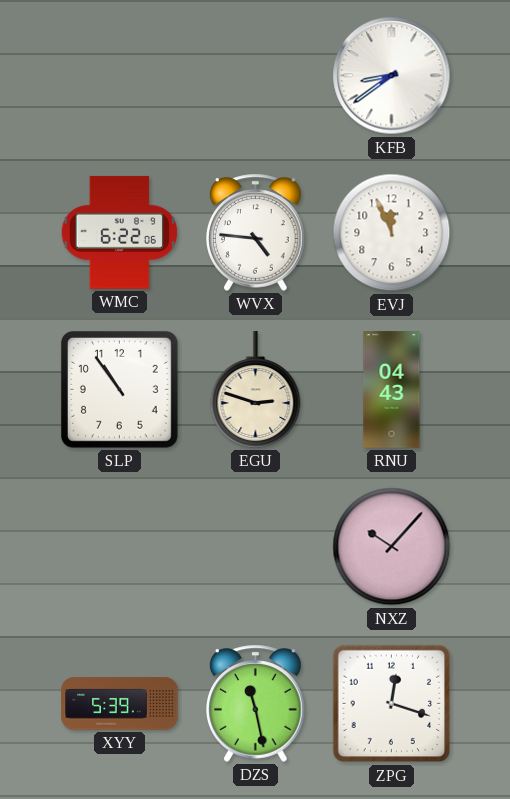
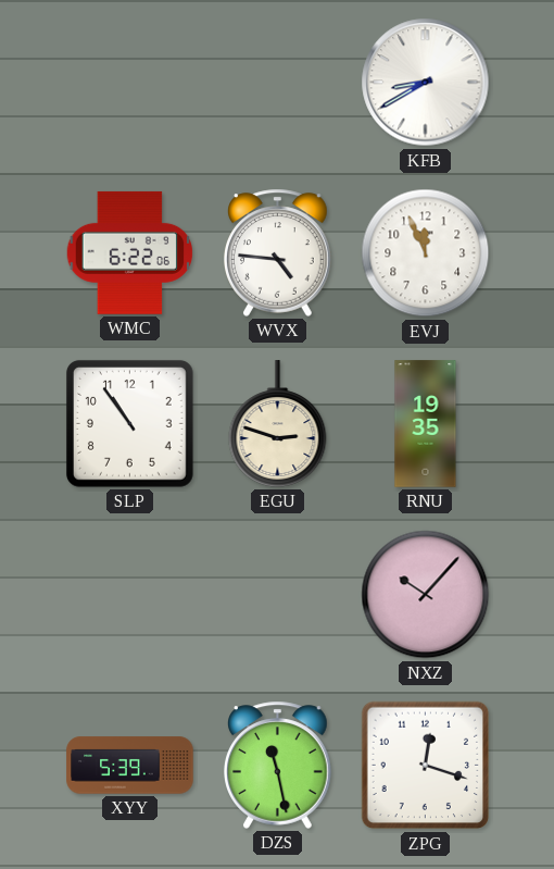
KFB: 8:39 -> 8:40
RNU: 04:43 -> 19:35
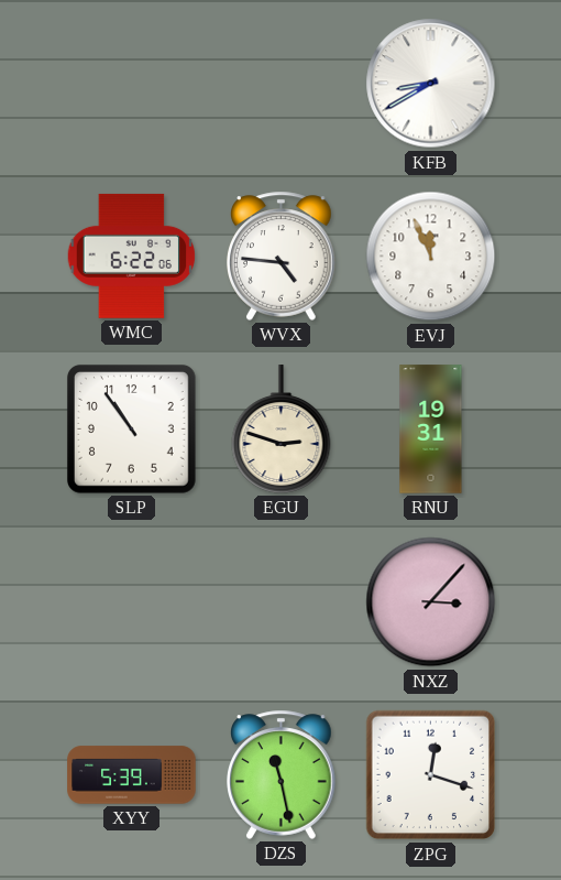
RNU: 19:35 -> 19:31
NXZ: 10:07 -> 3:07
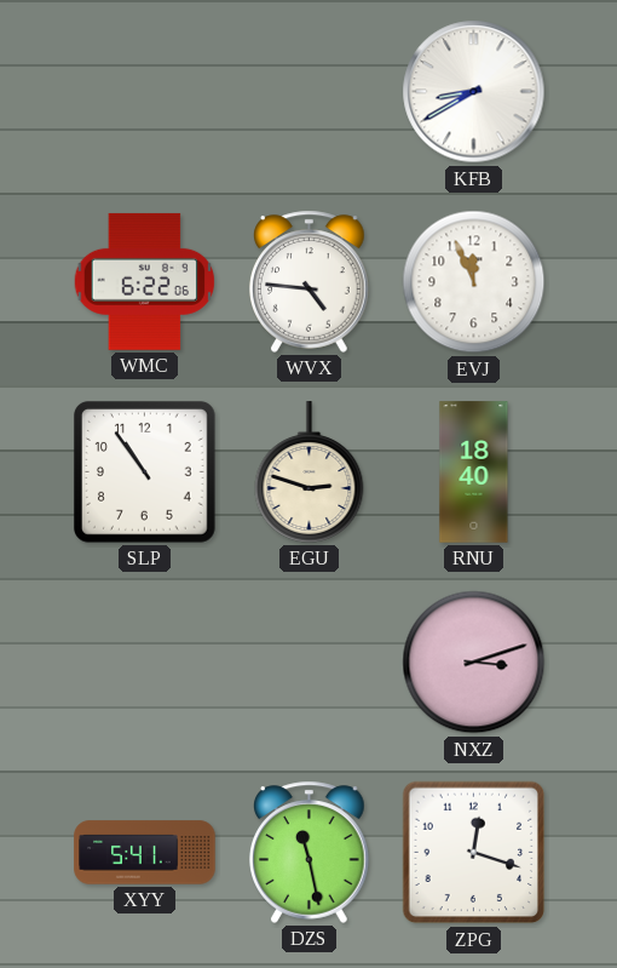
RNU: 19:31 -> 18:40
NXZ: 3:07 -> 3:12
XYY: 5:39 -> 5:41
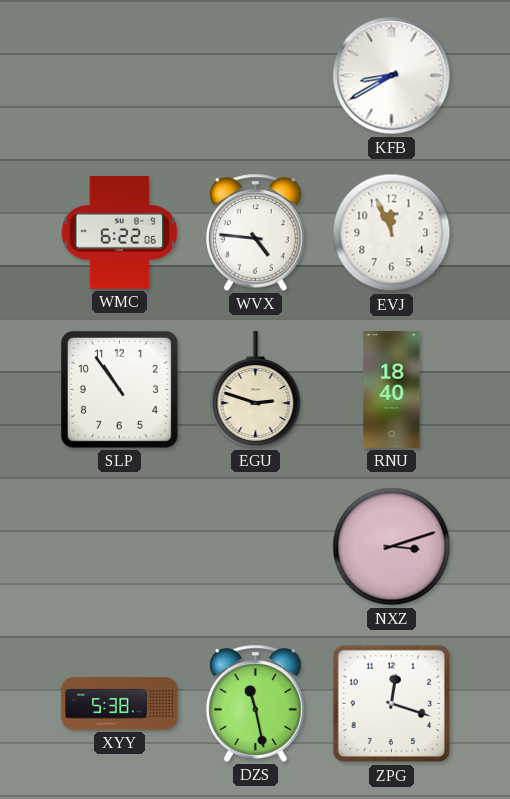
XYY: 5:41 -> 5:38
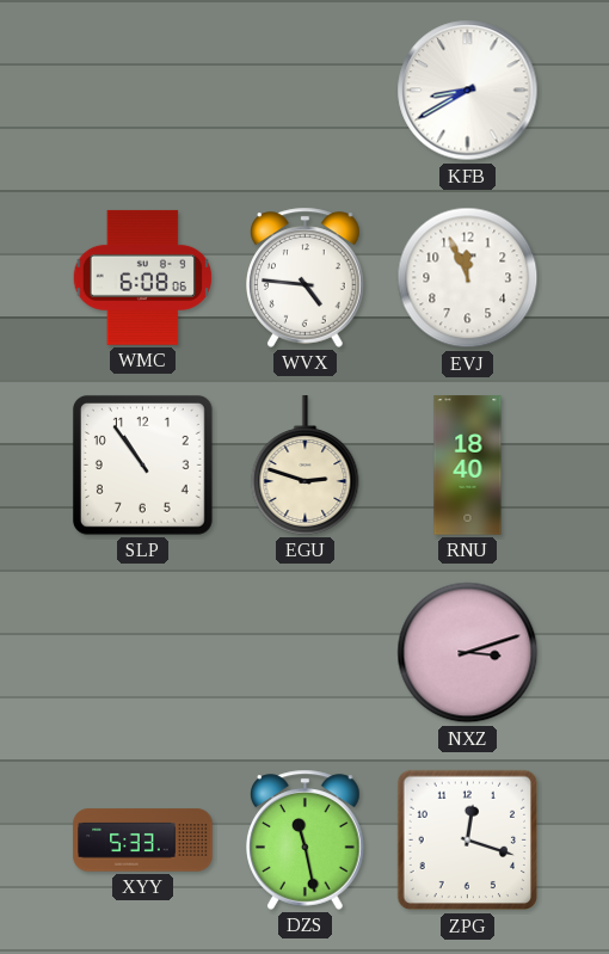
WMC: 6:22 -> 6:08
XYY: 5:38 -> 5:33
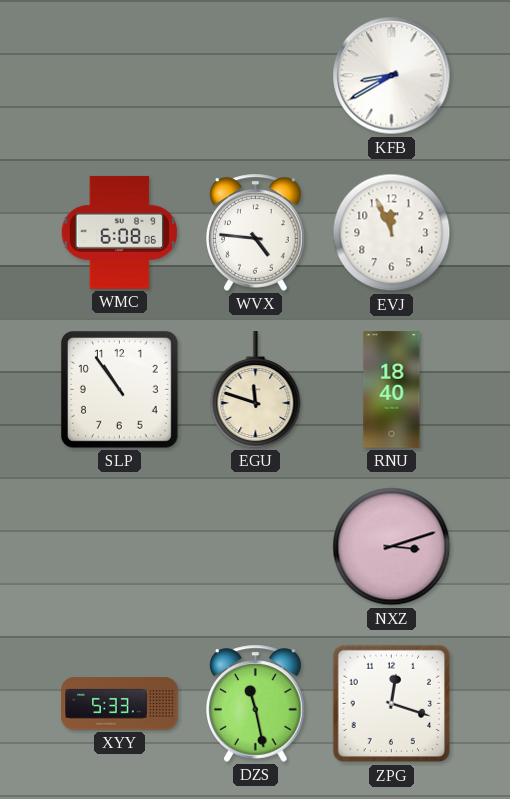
EGU: 2:48 -> 11:48
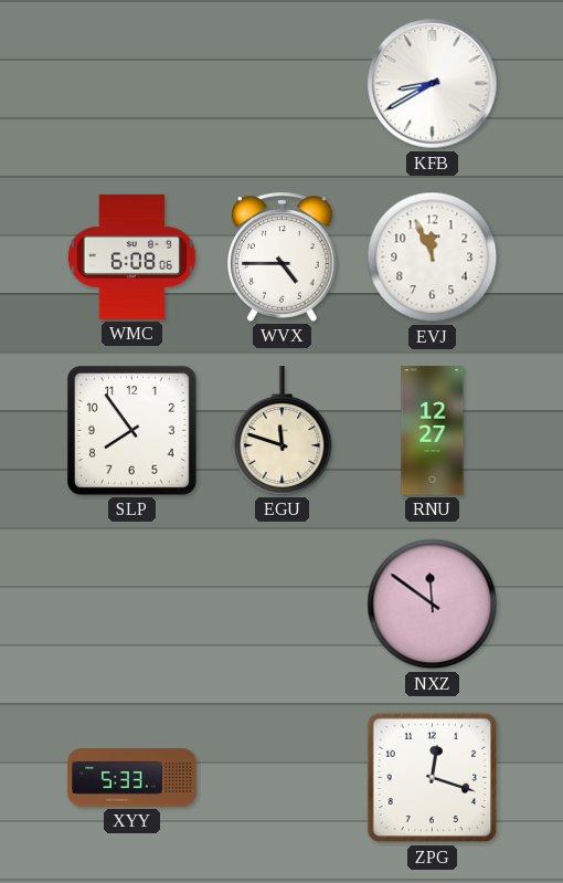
WVX: 4:46 -> 4:45
SLP: 10:54 -> 7:54
RNU: 18:40 -> 12:27
NXZ: 3:12 -> 11:51
DZS: 11:28 -> none
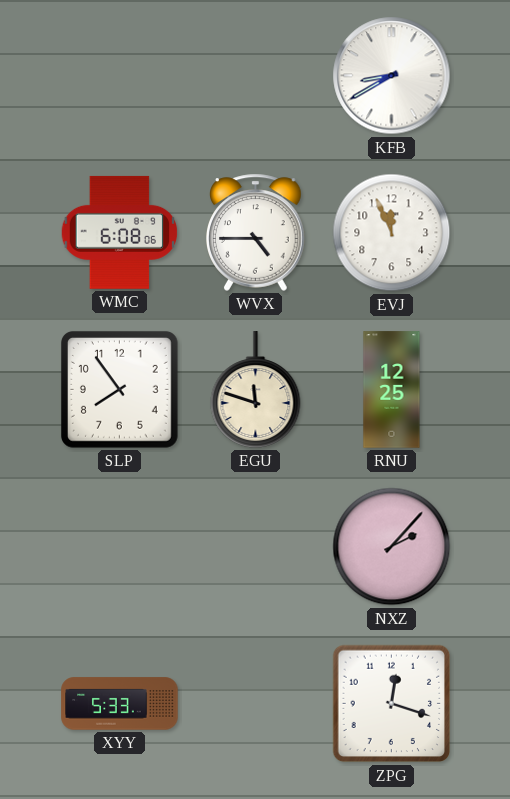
RNU: 12:27 -> 12:25
NXZ: 11:51 -> 2:07
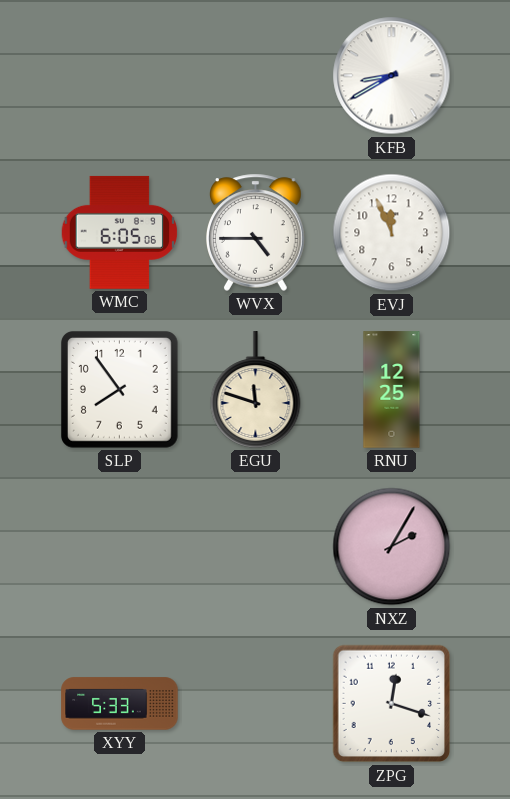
WMC: 6:08 -> 6:05
NXZ: 2:07 -> 2:05
